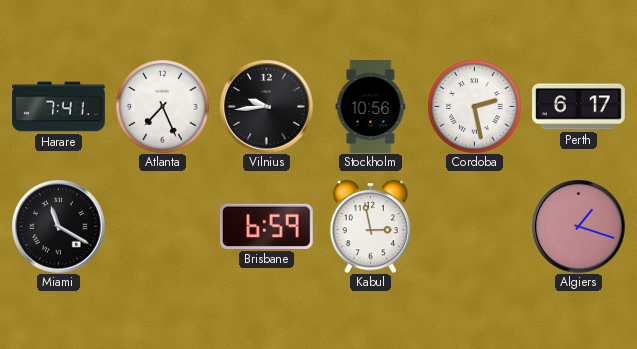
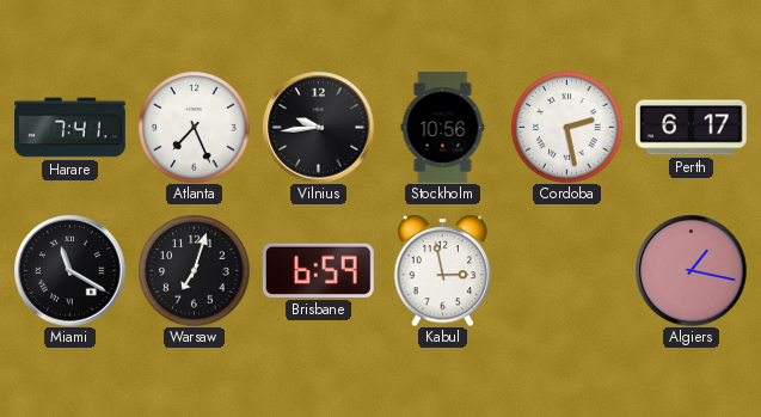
Warsaw: none -> 7:03
Algiers: 1:18 -> 1:17
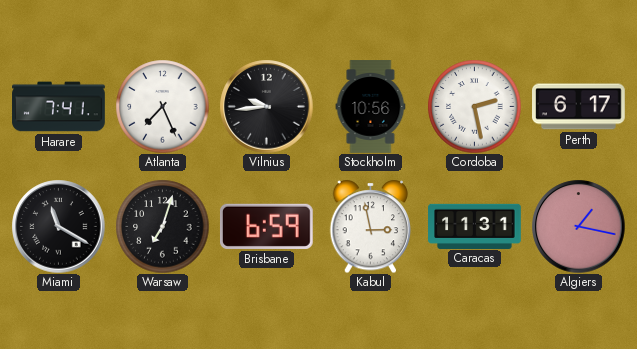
Caracas: none -> 11:31
